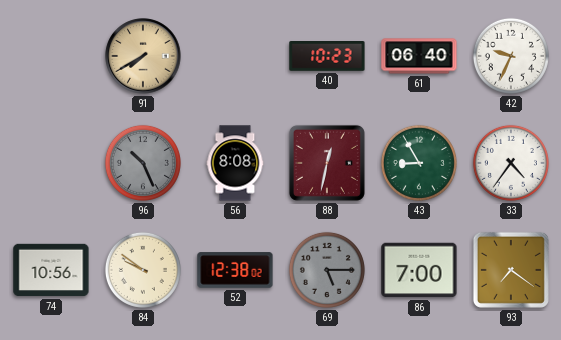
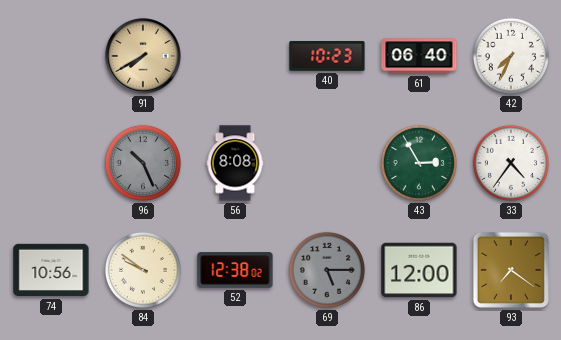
42: 9:34 -> 7:34
88: 12:32 -> none
43: 8:55 -> 2:55
86: 7:00 -> 12:00
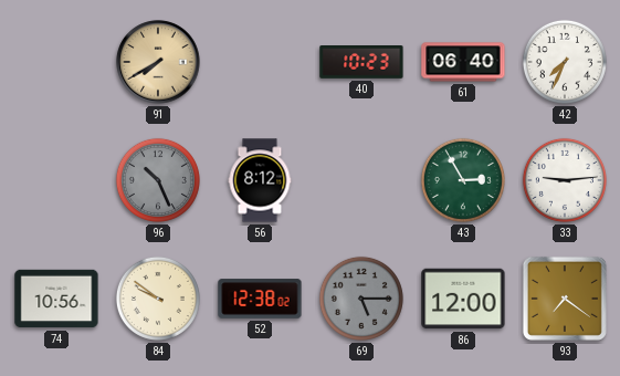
56: 8:08 -> 8:12
33: 4:36 -> 9:14
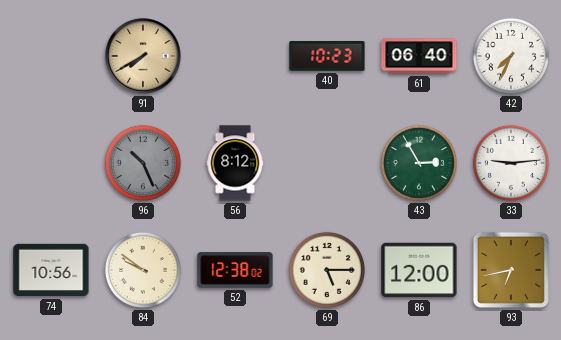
69 dial: grey -> cream
93: 7:21 -> 6:43
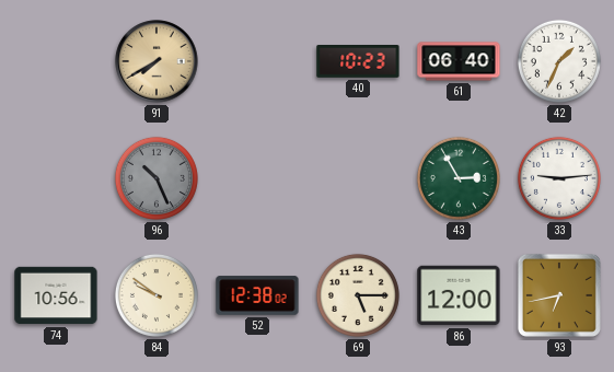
42: 7:34 -> 1:34
56: 8:12 -> none
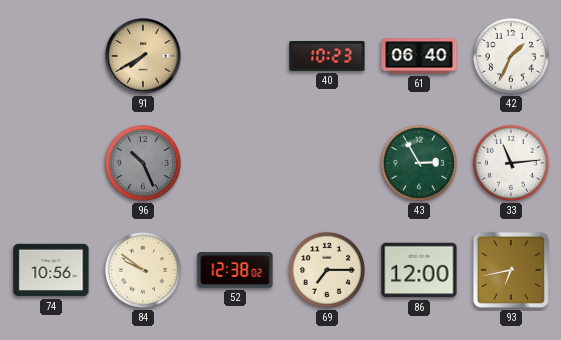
33: 9:14 -> 11:14
69: 5:15 -> 7:15
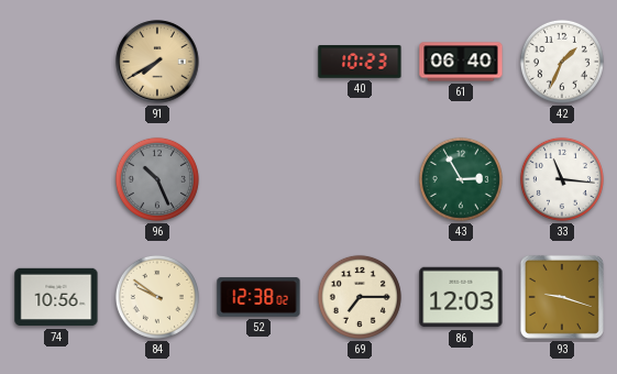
33: 11:14 -> 11:16
86: 12:00 -> 12:03
93: 6:43 -> 9:18
